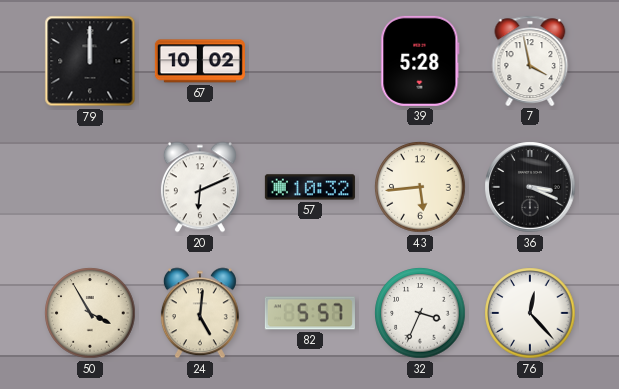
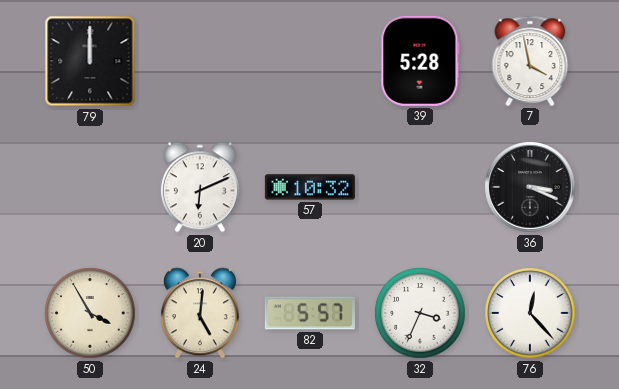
67: 10:02 -> none
43: 5:44 -> none
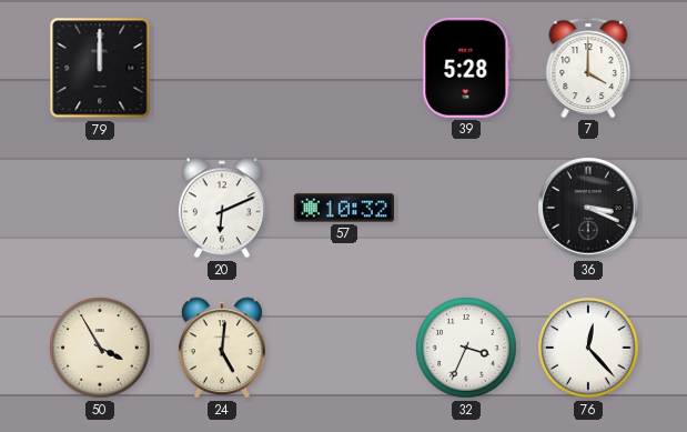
7: 3:58 -> 4:00
82: 5:57 -> none
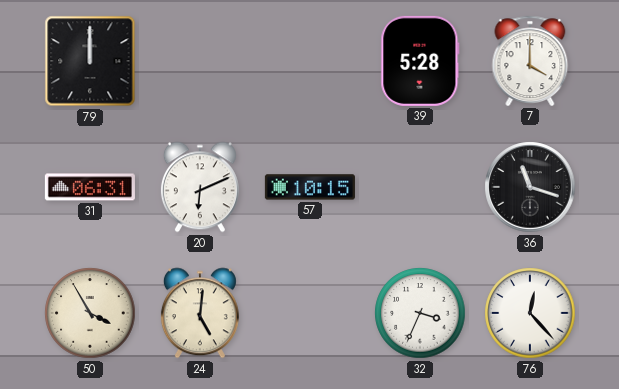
31: none -> 06:31
57: 10:32 -> 10:15
36: 3:19 -> 11:18
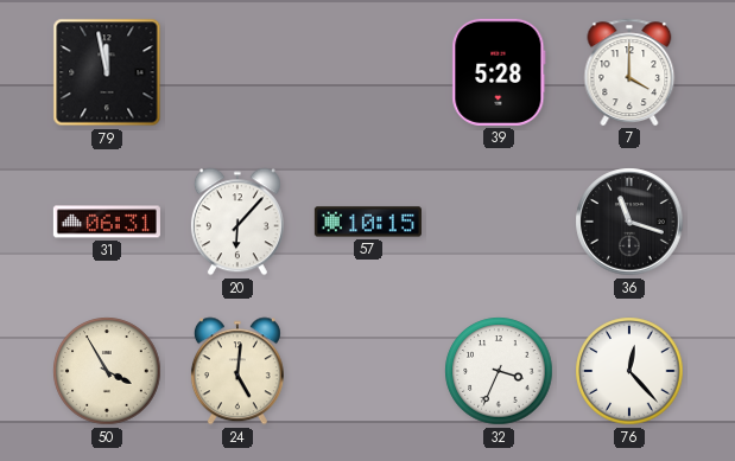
79: 12:00 -> 11:58
20: 6:11 -> 6:07
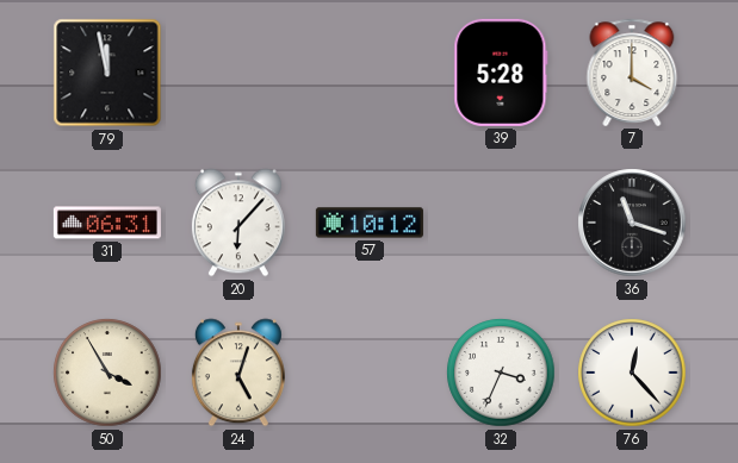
57: 10:15 -> 10:12
24: 5:01 -> 5:03
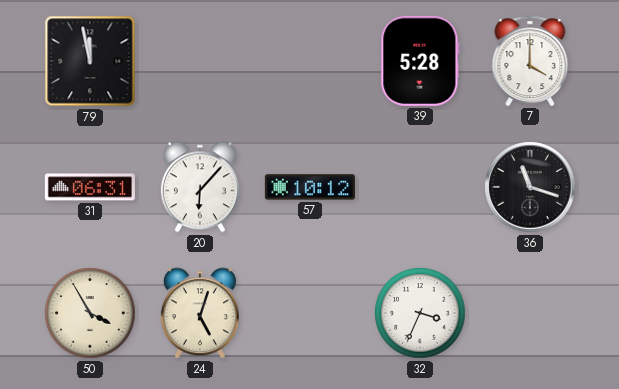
76: 12:23 -> none
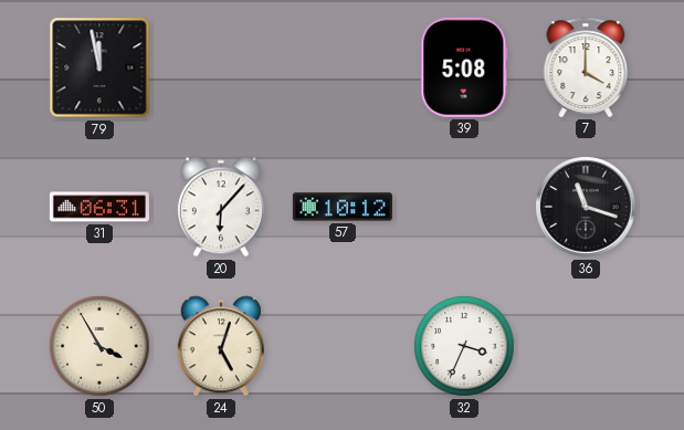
39: 5:28 -> 5:08
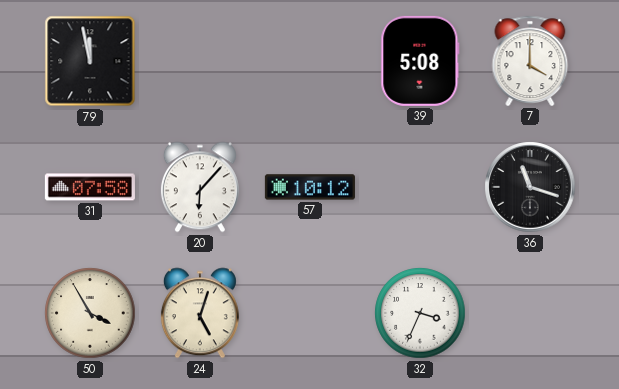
31: 06:31 -> 07:58
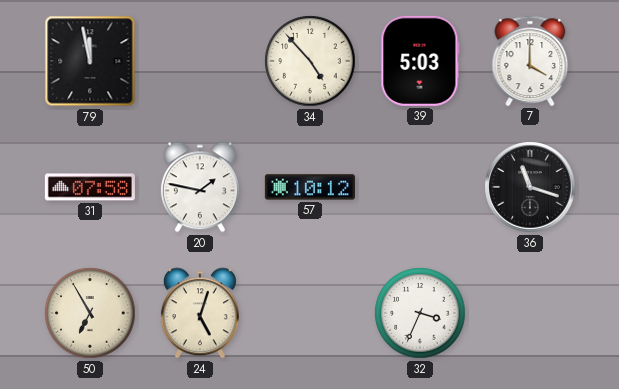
34: none -> 4:53
39: 5:08 -> 5:03
20: 6:07 -> 1:47
50: 3:55 -> 6:55
